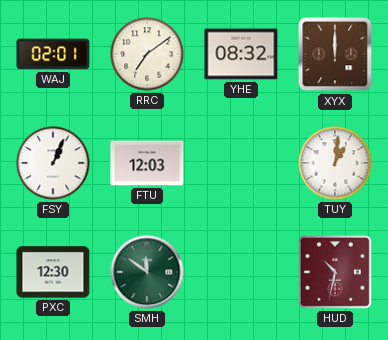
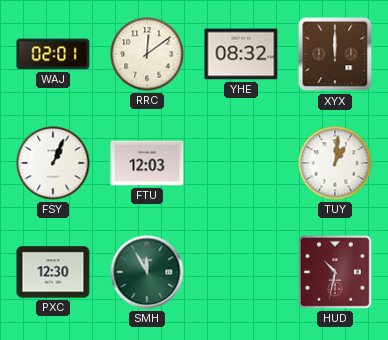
RRC: 7:09 -> 12:09
SMH: 11:51 -> 11:55
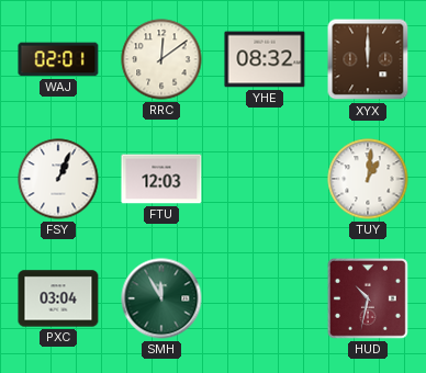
PXC: 12:30 -> 03:04
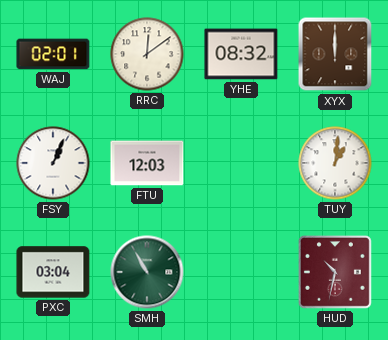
SMH: 11:55 -> 10:55
